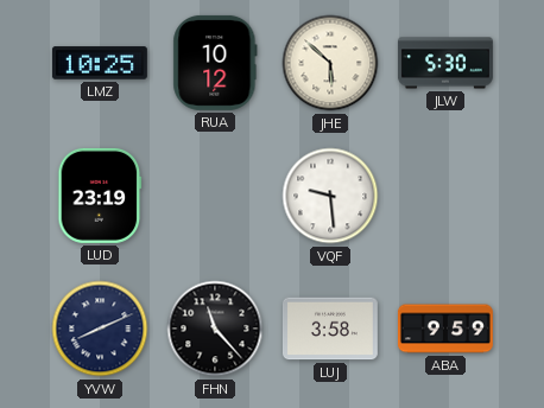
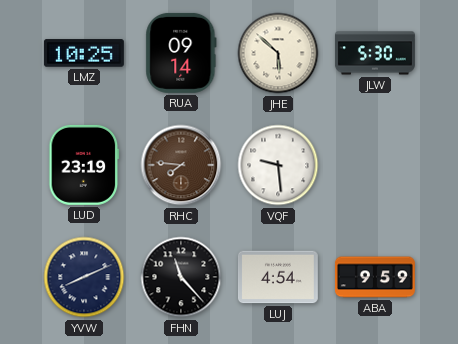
RUA: 10:12 -> 09:14
RHC: none -> 7:46
LUJ: 3:58 -> 4:54
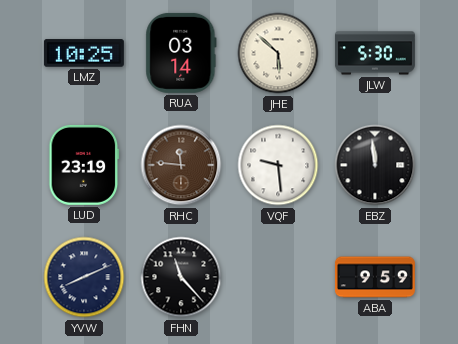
RUA: 09:14 -> 03:14
RHC: 7:46 -> 11:46
EBZ: none -> 11:59
LUJ: 4:54 -> none
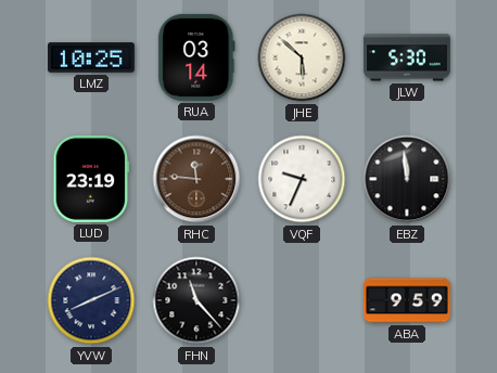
VQF: 9:29 -> 9:34
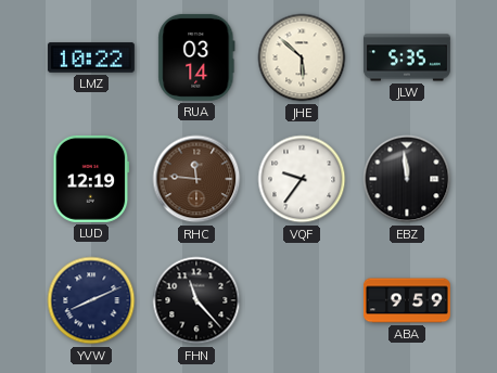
LMZ: 10:25 -> 10:22
JLW: 5:30 -> 5:35
LUD: 23:19 -> 12:19
VQF: 9:34 -> 9:36
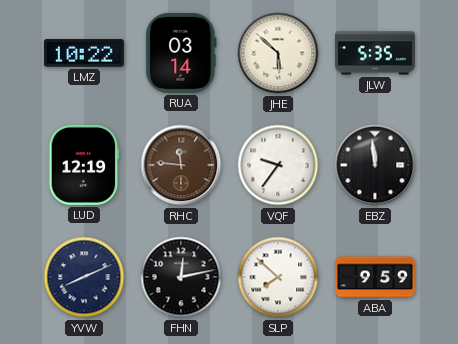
FHN: 11:23 -> 12:13
SLP: none -> 7:52
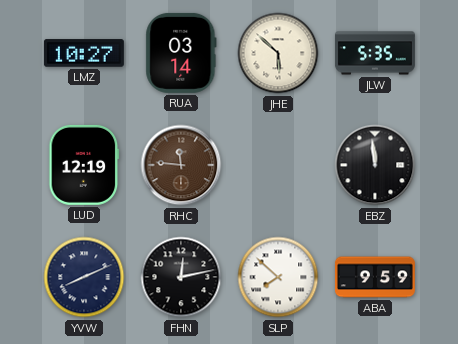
LMZ: 10:22 -> 10:27
VQF: 9:36 -> none
